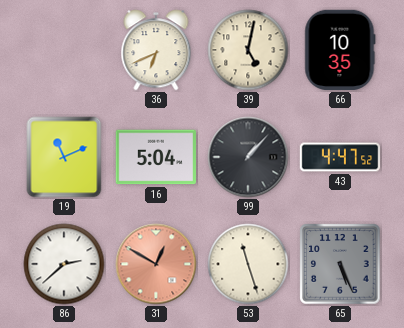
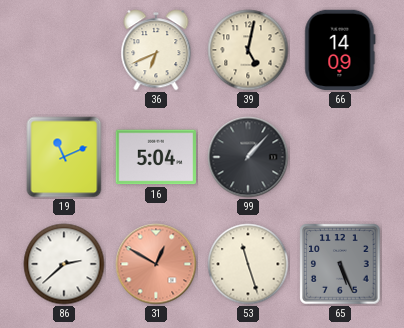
66: 10:35 -> 14:09
43: 4:47 -> none
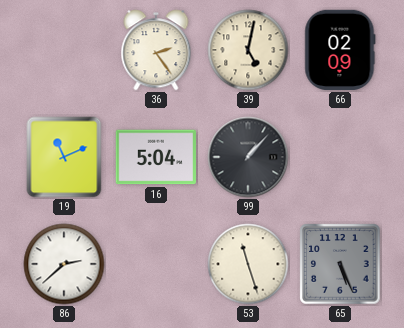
36: 6:41 -> 2:24
66: 14:09 -> 02:09
31: 12:50 -> none
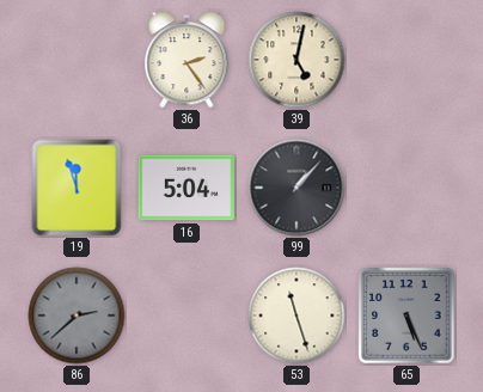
66: 02:09 -> none
19: 11:11 -> 11:57
86 dial: white -> grey
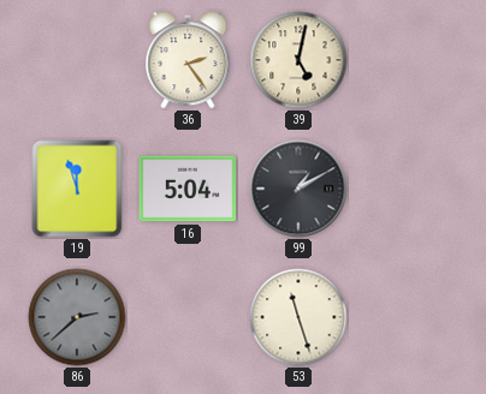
99: 1:07 -> 1:10
65: 5:26 -> none
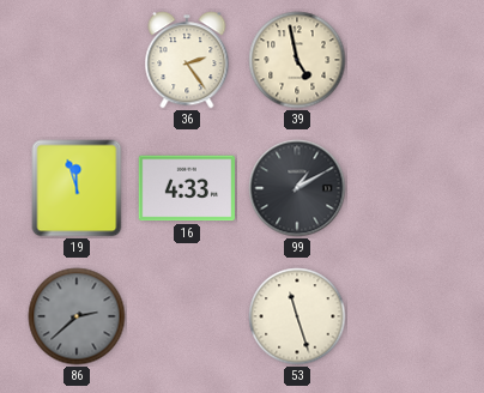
39: 5:02 -> 4:58
16: 5:04 -> 4:33
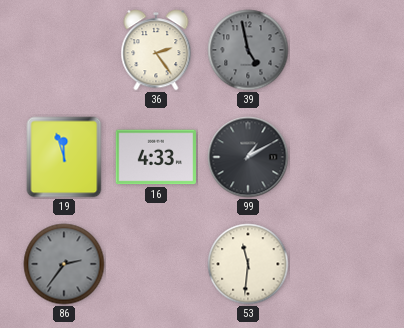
39 dial: cream -> grey
86: 2:38 -> 2:36
53: 11:27 -> 11:31
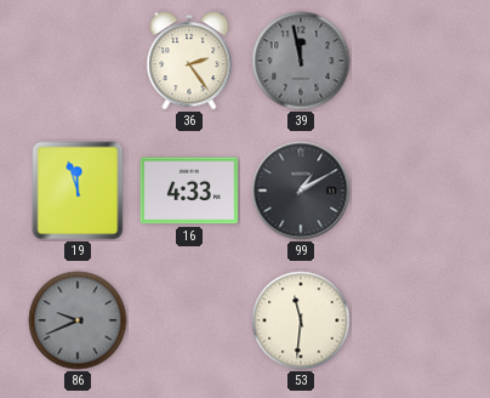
39: 4:58 -> 11:58
86: 2:36 -> 9:41
